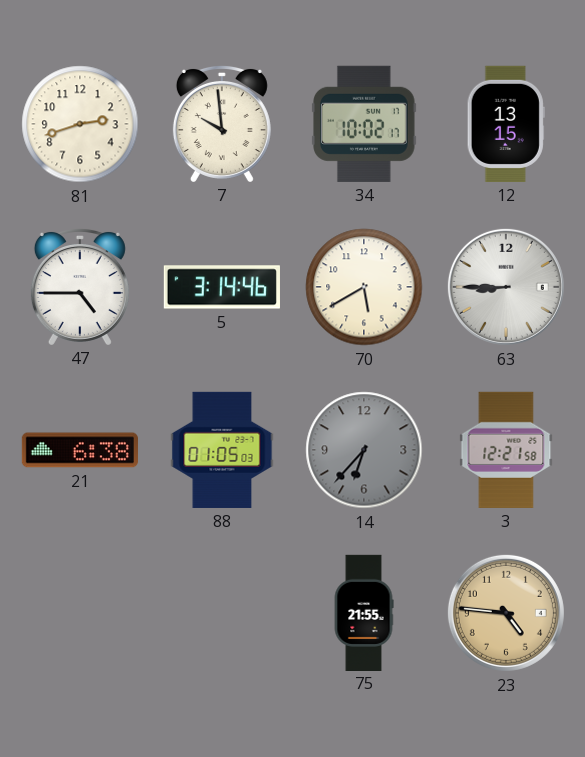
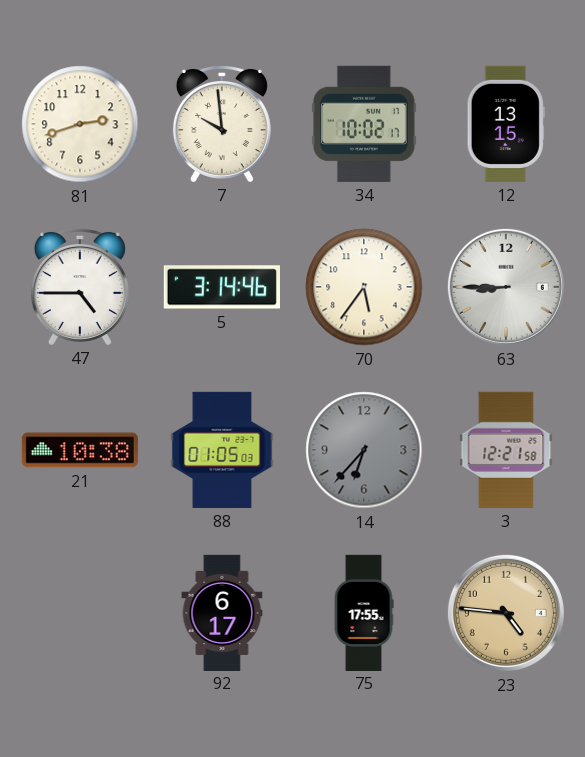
70: 5:40 -> 5:36
21: 6:38 -> 10:38
92: none -> 6:17
75: 21:55 -> 17:55
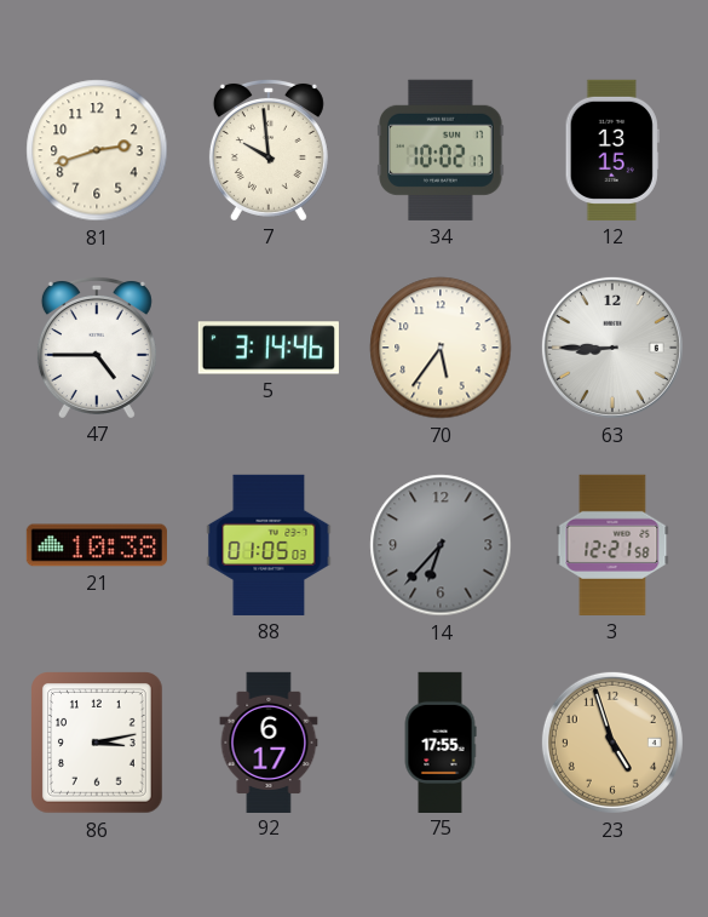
86: none -> 3:13
23: 4:46 -> 4:57
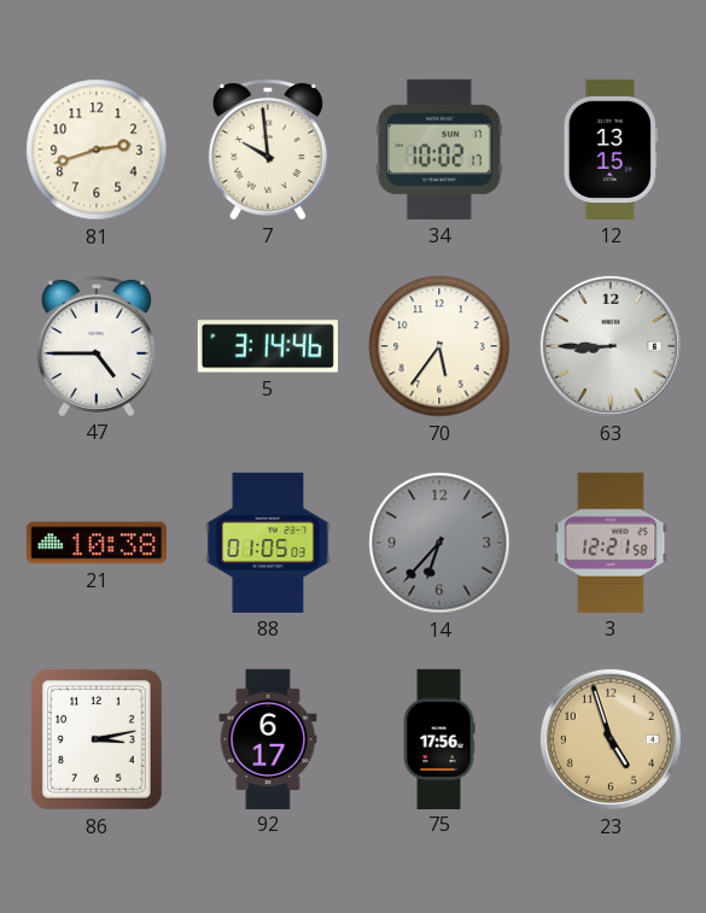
75: 17:55 -> 17:56
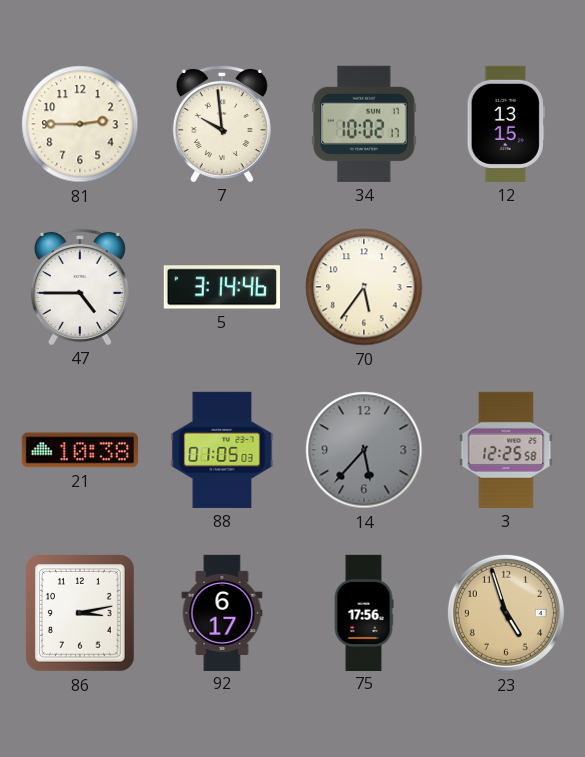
81: 2:42 -> 2:45
63: 8:45 -> none
14: 6:37 -> 5:37
3: 12:21 -> 12:25
